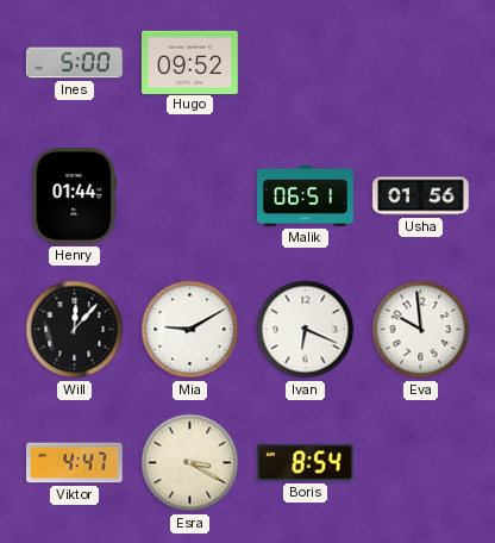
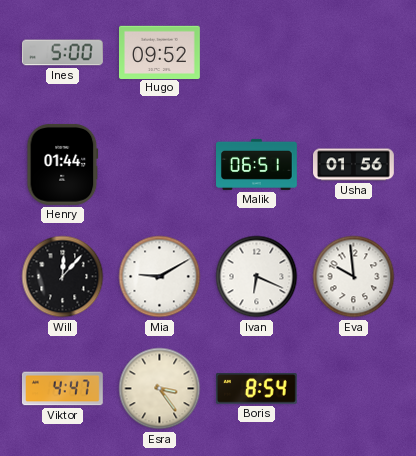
Esra: 3:20 -> 3:24
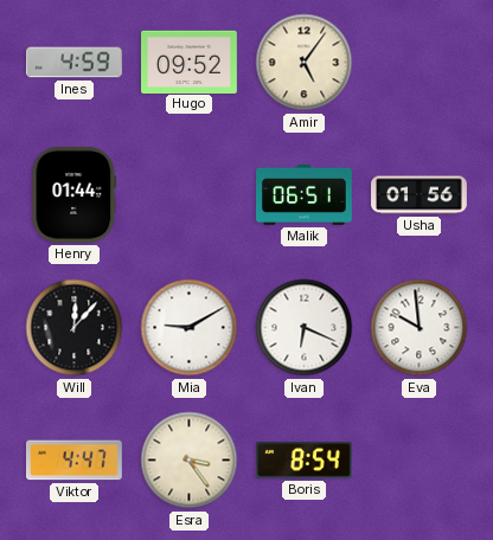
Ines: 5:00 -> 4:59
Amir: none -> 5:06
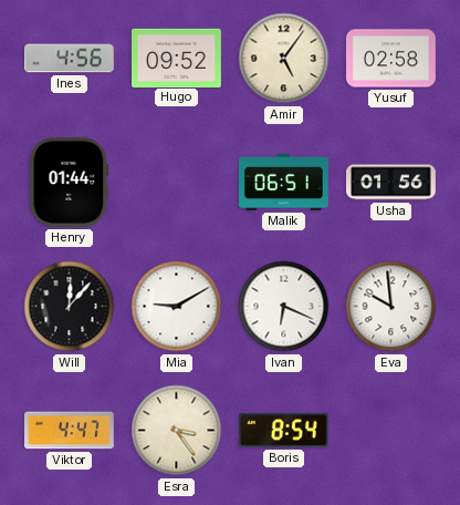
Ines: 4:59 -> 4:56
Yusuf: none -> 02:58
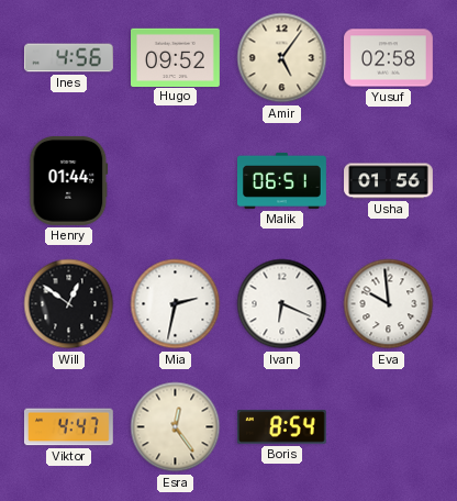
Will: 12:07 -> 12:51
Mia: 9:10 -> 2:32
Esra: 3:24 -> 12:24
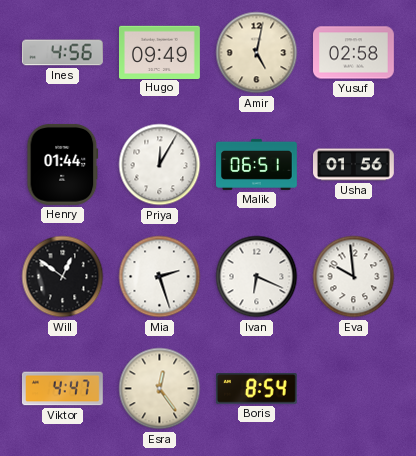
Hugo: 09:52 -> 09:49
Amir: 5:06 -> 5:02
Priya: none -> 12:05
Mia: 2:32 -> 2:27
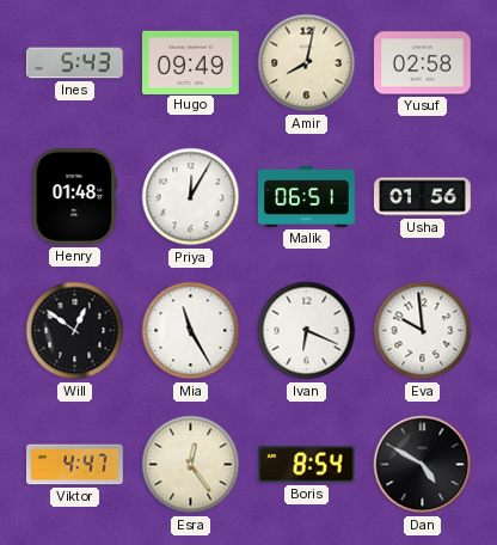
Ines: 4:56 -> 5:43
Amir: 5:02 -> 8:02
Henry: 01:44 -> 01:48
Mia: 2:27 -> 11:25
Dan: none -> 4:50
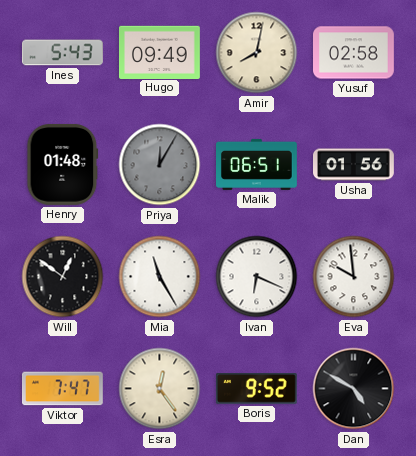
Priya dial: white -> grey
Viktor: 4:47 -> 7:47
Boris: 8:54 -> 9:52
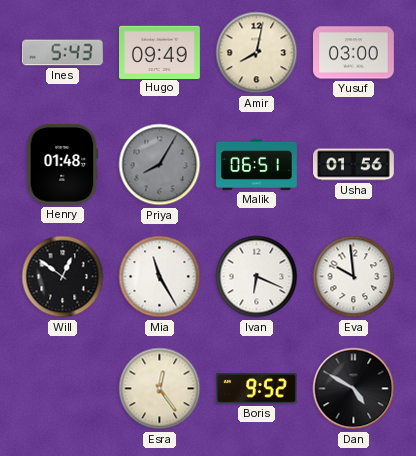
Yusuf: 02:58 -> 03:00
Priya: 12:05 -> 8:05
Viktor: 7:47 -> none
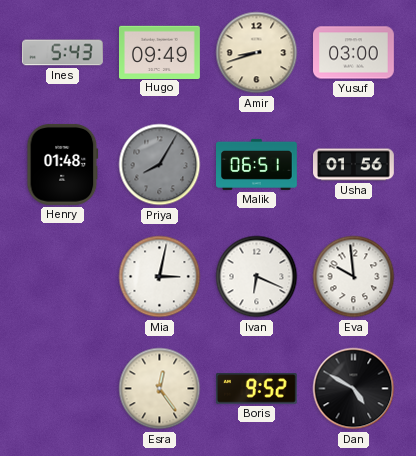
Amir: 8:02 -> 8:42
Will: 12:51 -> none
Mia: 11:25 -> 3:02
